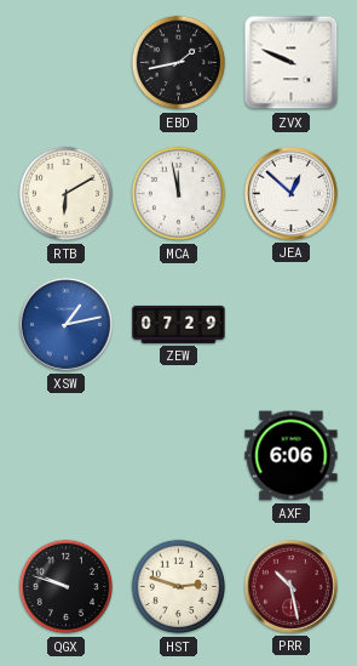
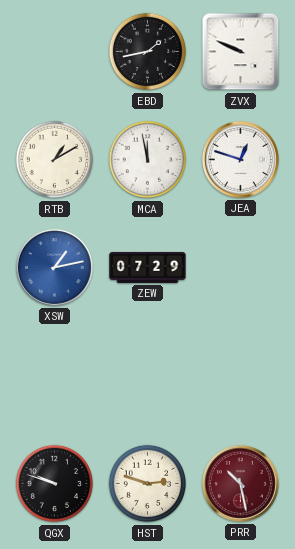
RTB: 6:10 -> 1:10
JEA: 12:52 -> 12:48
AXF: 6:06 -> none
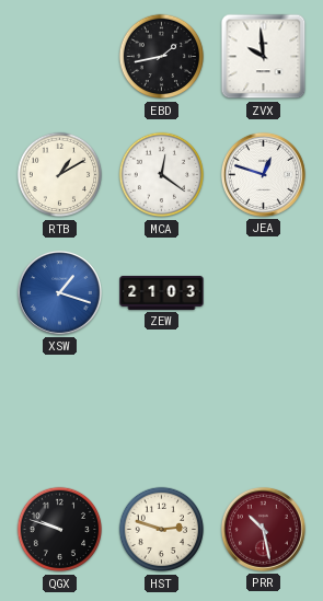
ZVX: 9:49 -> 9:59
MCA: 11:58 -> 12:21
XSW: 1:13 -> 1:18
ZEW: 07:29 -> 21:03
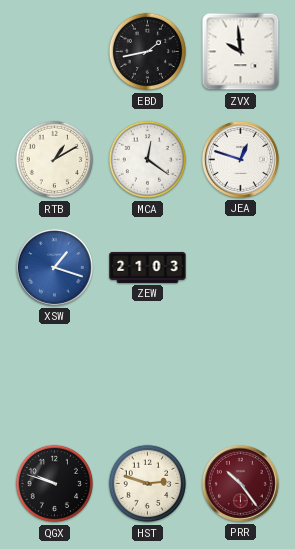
PRR: 10:28 -> 10:24
